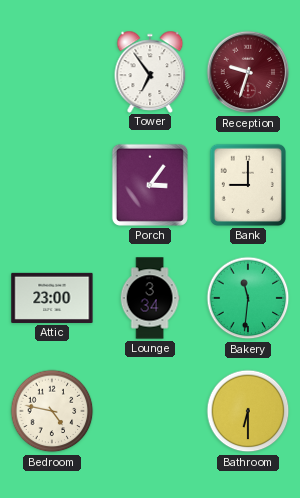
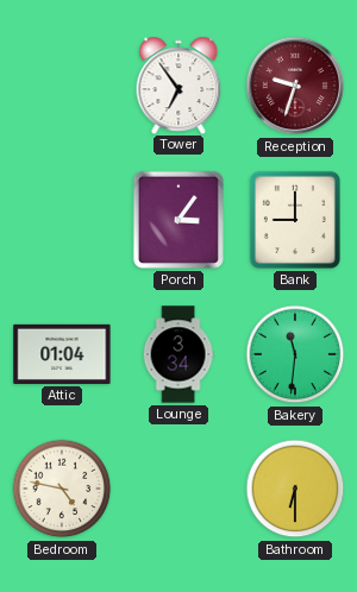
Attic: 23:00 -> 01:04
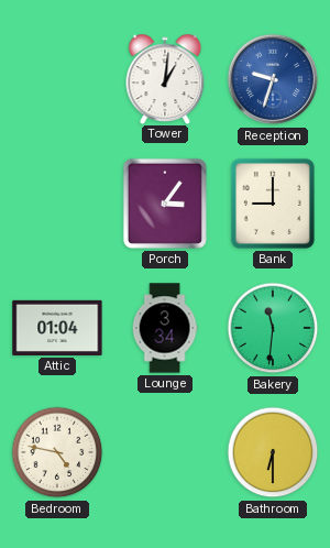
Tower: 6:54 -> 1:01
Reception dial: burgundy -> blue
